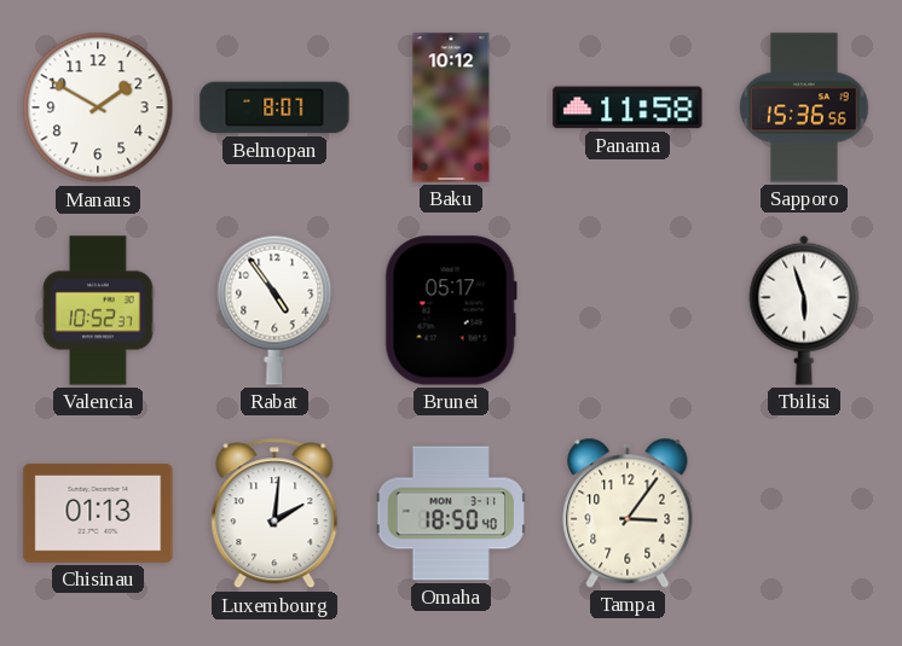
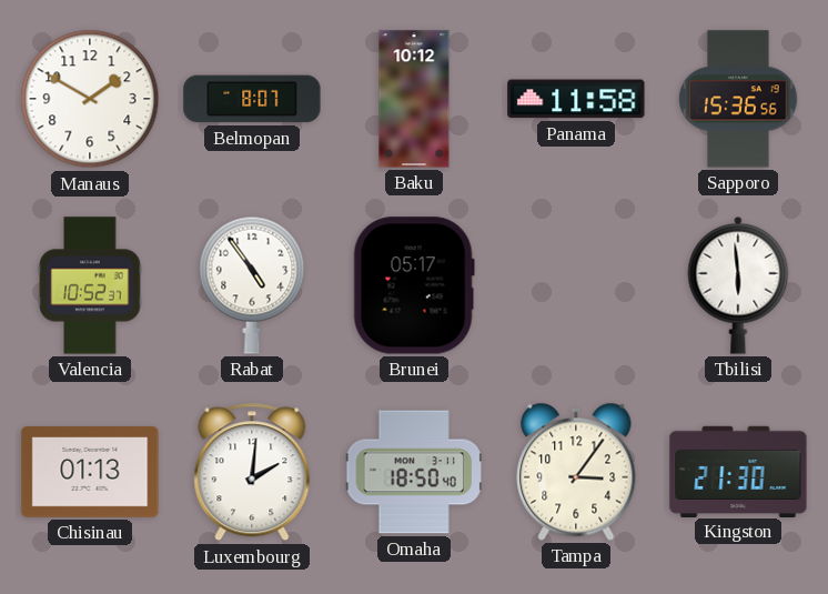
Tbilisi: 5:57 -> 5:59
Kingston: none -> 21:30
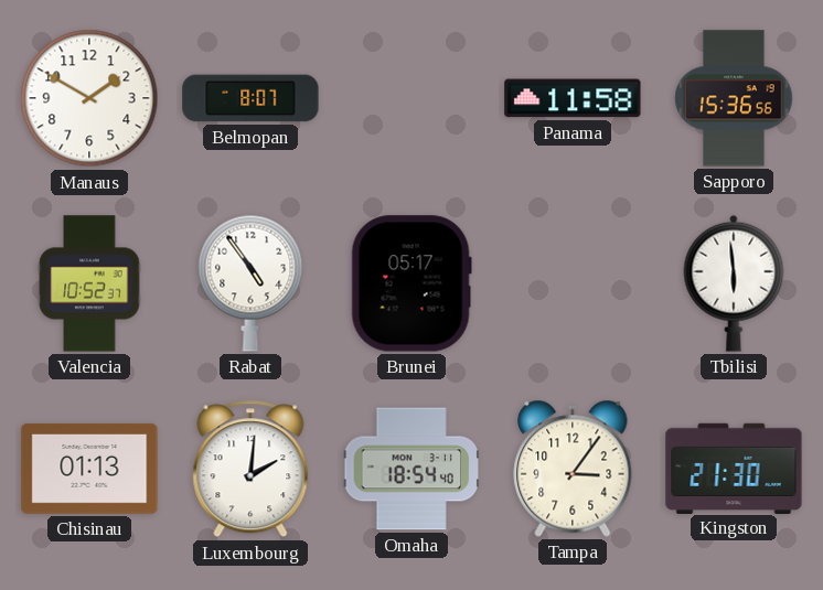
Baku: 10:12 -> none
Omaha: 18:50 -> 18:54
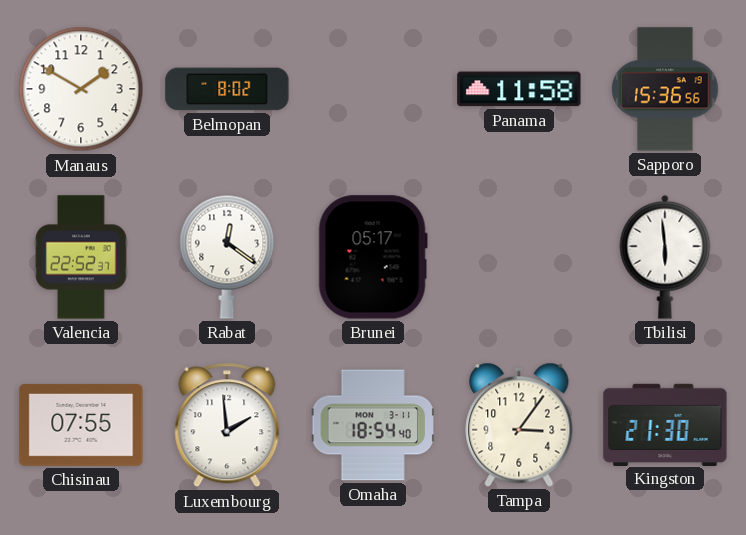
Belmopan: 8:07 -> 8:02
Valencia: 10:52 -> 22:52
Rabat: 4:54 -> 12:21
Chisinau: 01:13 -> 07:55
Luxembourg: 2:01 -> 1:59
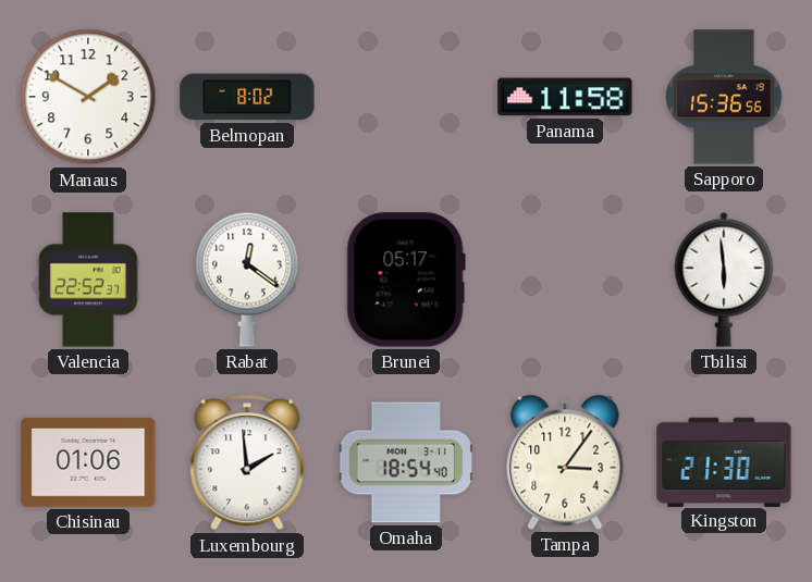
Chisinau: 07:55 -> 01:06
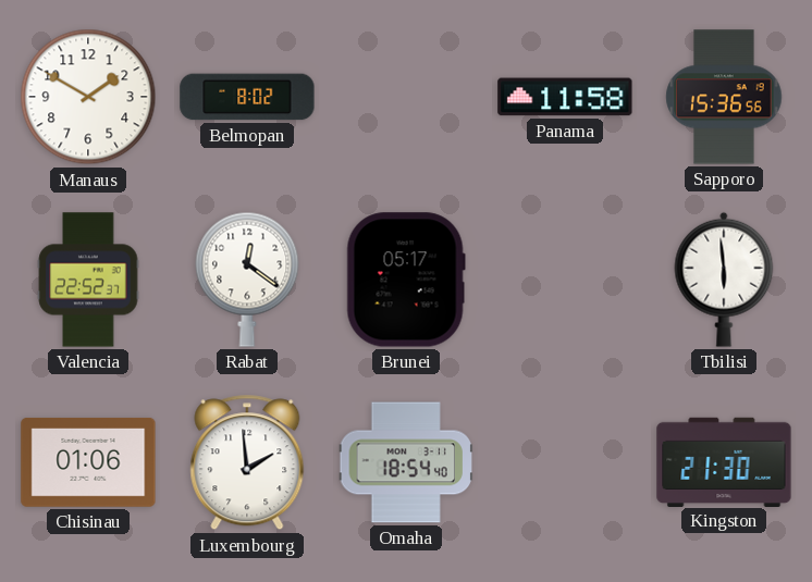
Tampa: 3:06 -> none
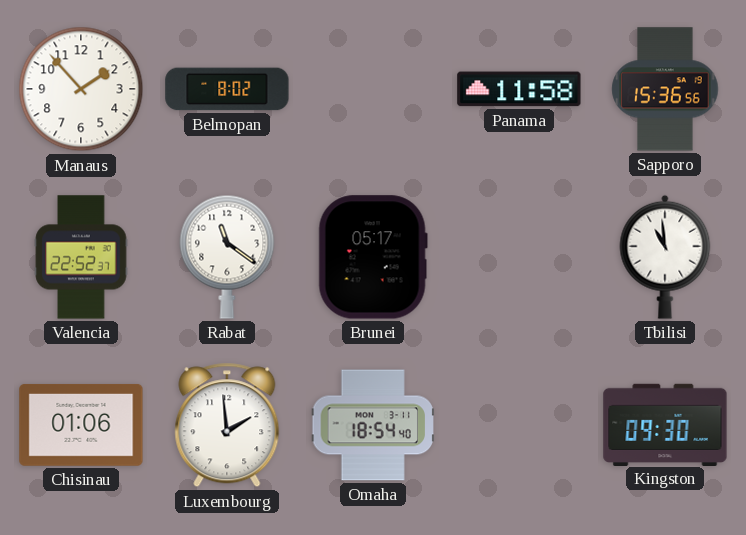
Manaus: 1:50 -> 1:53
Rabat: 12:21 -> 11:21
Tbilisi: 5:59 -> 10:59
Kingston: 21:30 -> 09:30
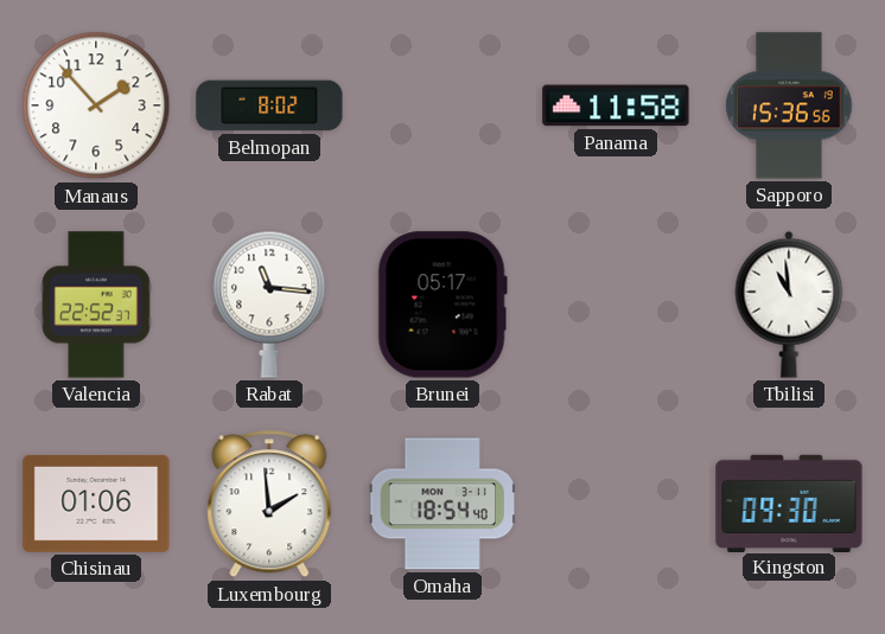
Rabat: 11:21 -> 11:16
